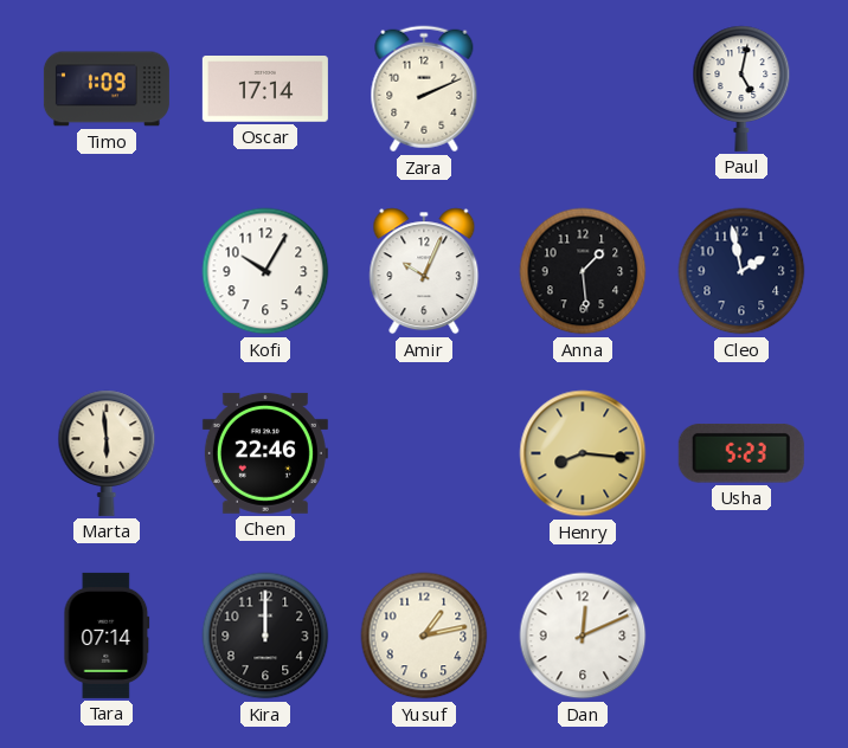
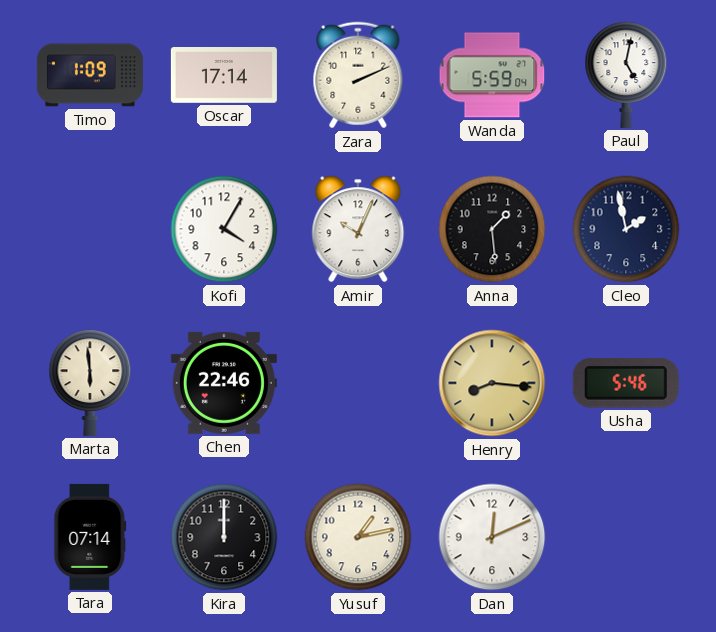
Wanda: none -> 5:59
Kofi: 10:05 -> 4:05
Usha: 5:23 -> 5:46
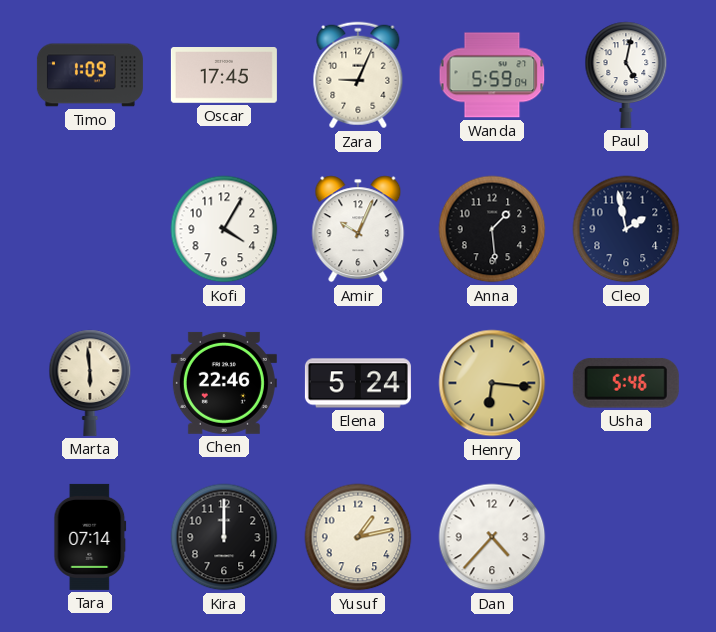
Oscar: 17:14 -> 17:45
Zara: 2:11 -> 9:04
Elena: none -> 5:24
Henry: 8:16 -> 6:16
Dan: 12:11 -> 4:37
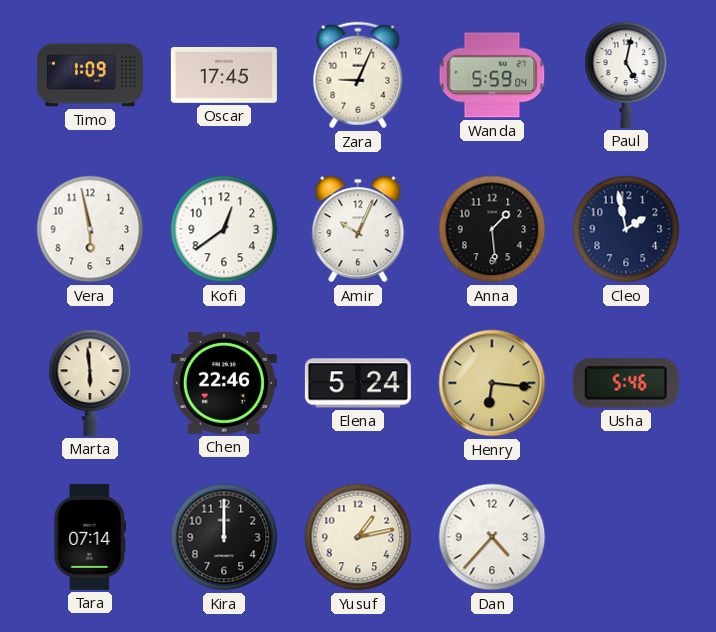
Vera: none -> 5:58
Kofi: 4:05 -> 12:39
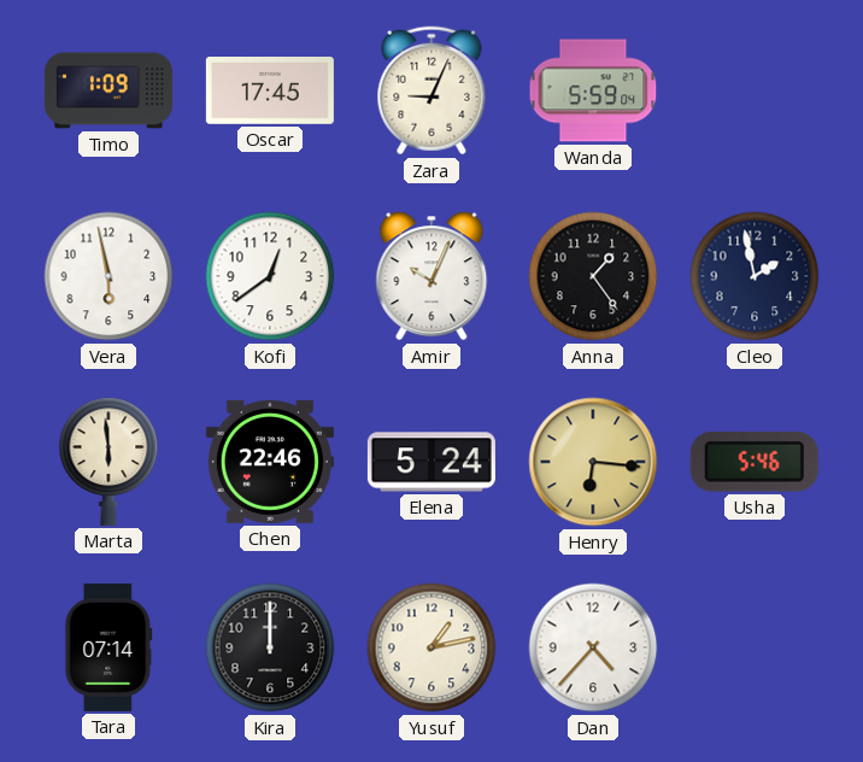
Paul: 5:02 -> none
Anna: 1:29 -> 1:24
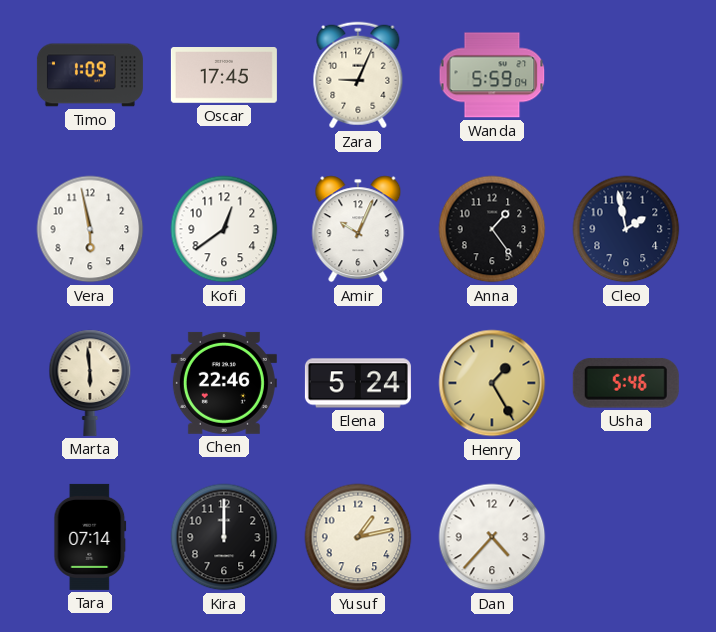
Henry: 6:16 -> 1:25
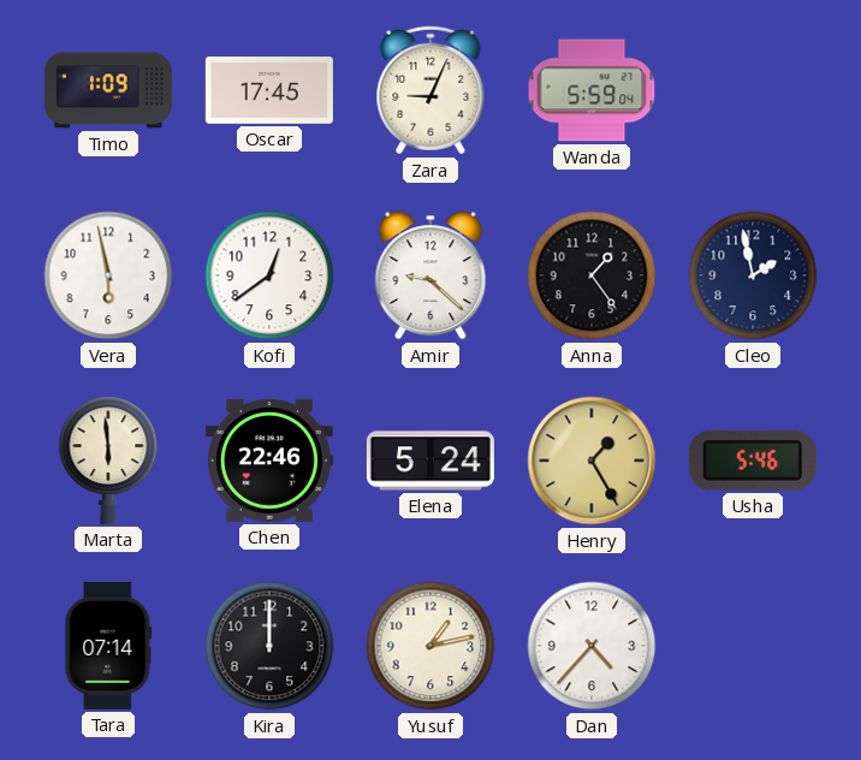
Amir: 10:04 -> 9:22
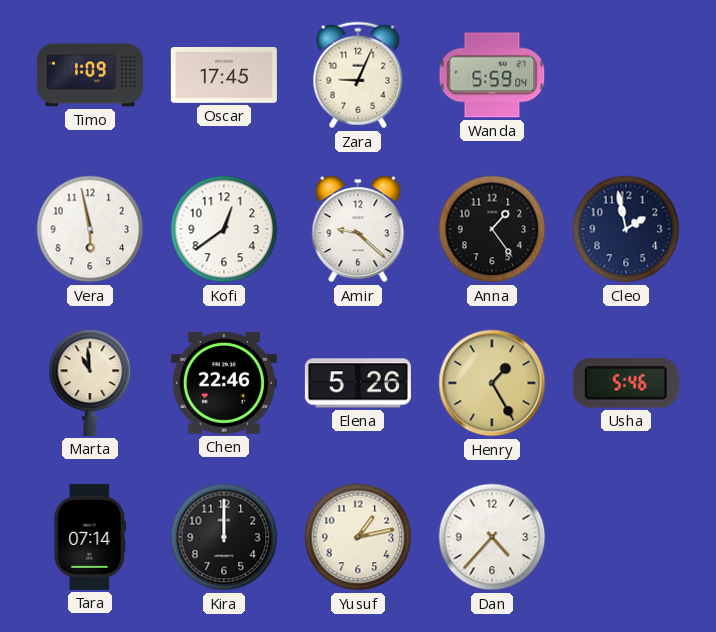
Marta: 5:59 -> 10:59
Elena: 5:24 -> 5:26
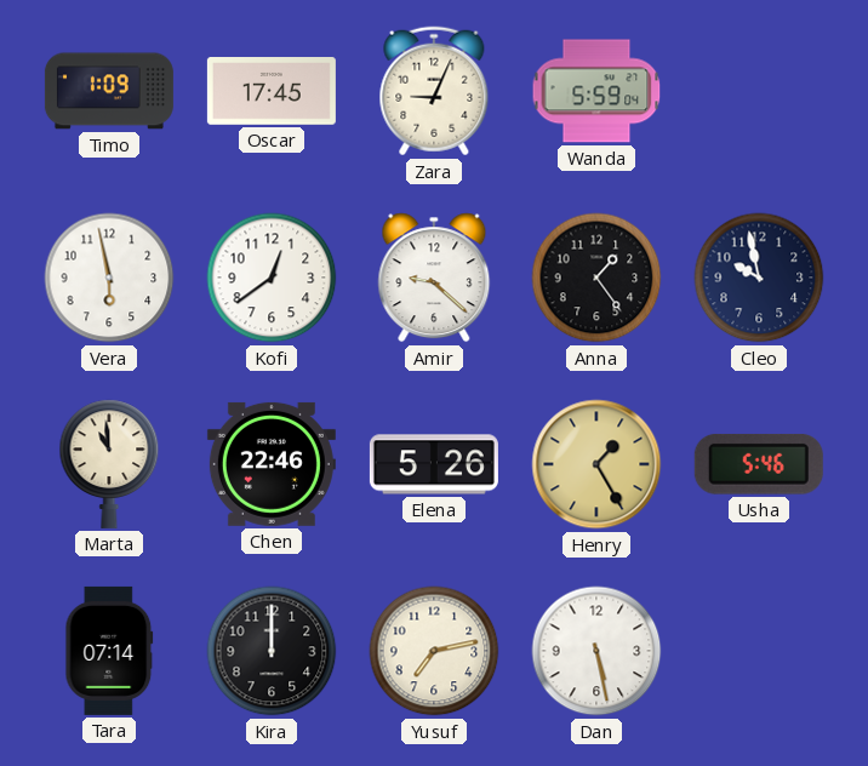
Cleo: 1:58 -> 9:58
Yusuf: 1:13 -> 7:13
Dan: 4:37 -> 5:28
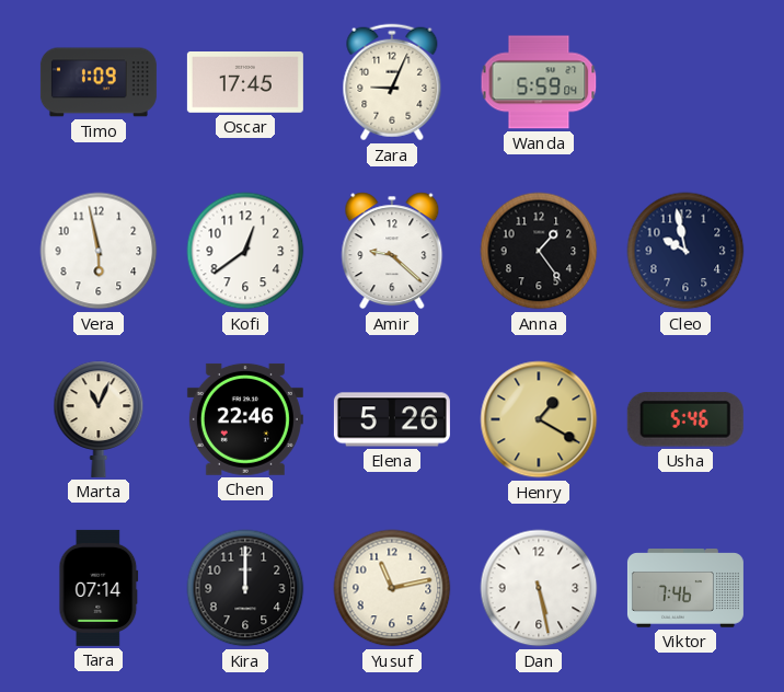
Marta: 10:59 -> 11:04
Henry: 1:25 -> 1:20
Yusuf: 7:13 -> 11:13
Viktor: none -> 7:46
